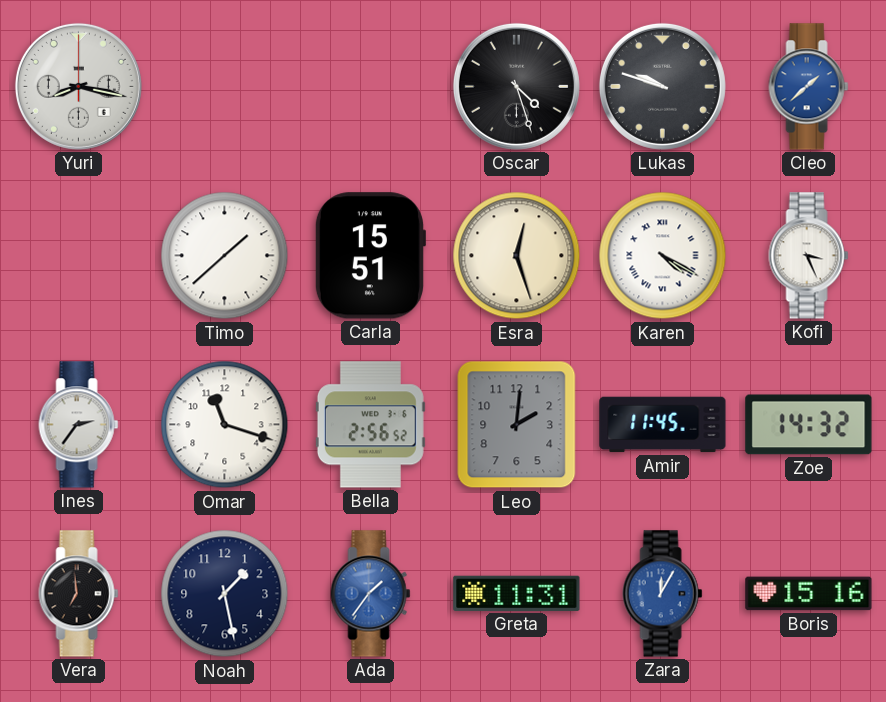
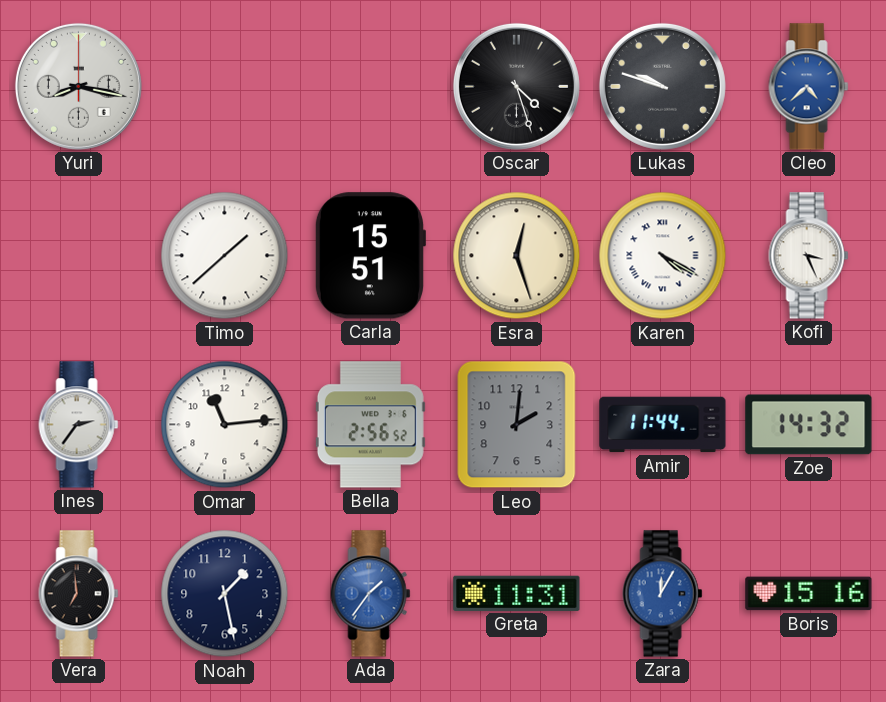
Cleo: 1:38 -> 4:38
Omar: 11:18 -> 11:14
Amir: 11:45 -> 11:44
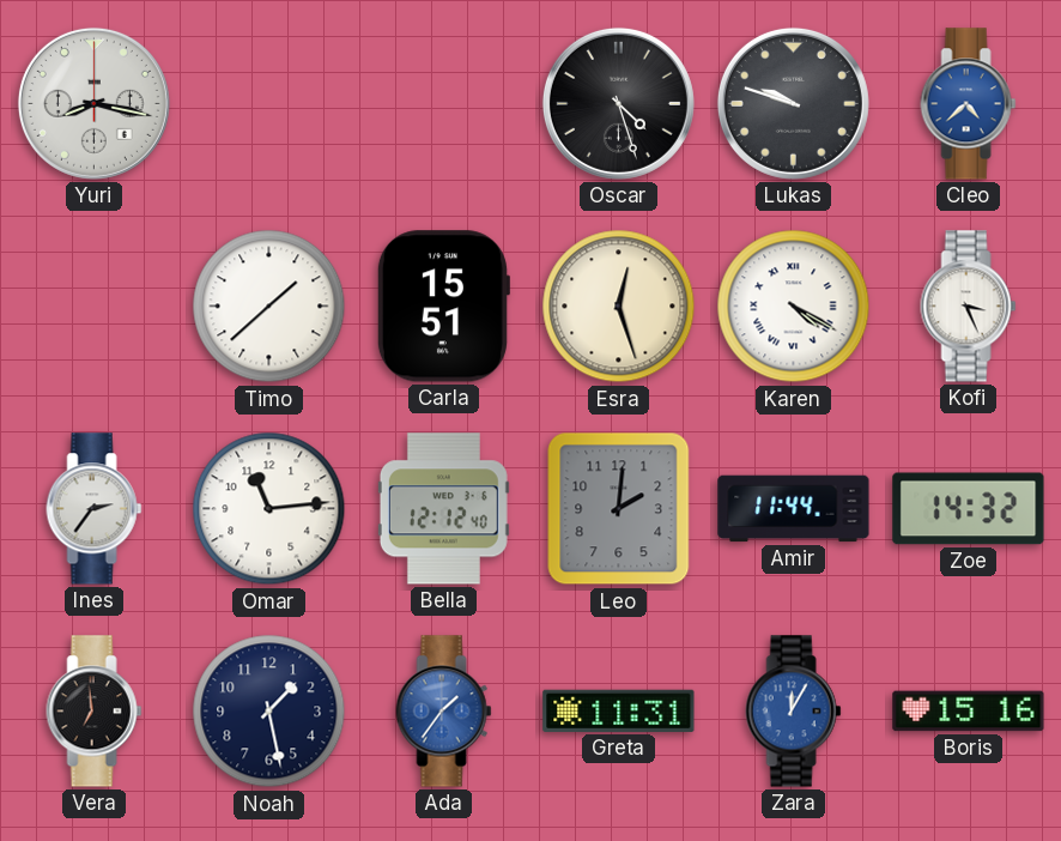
Bella: 2:56 -> 12:12
